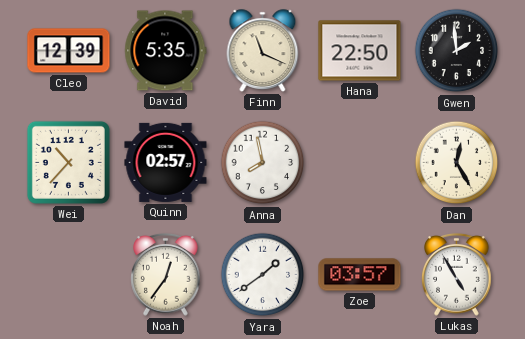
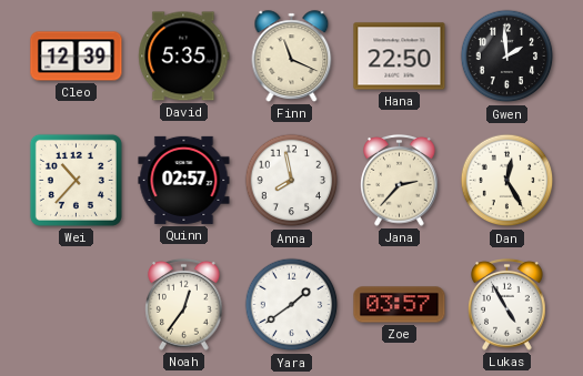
Jana: none -> 2:37
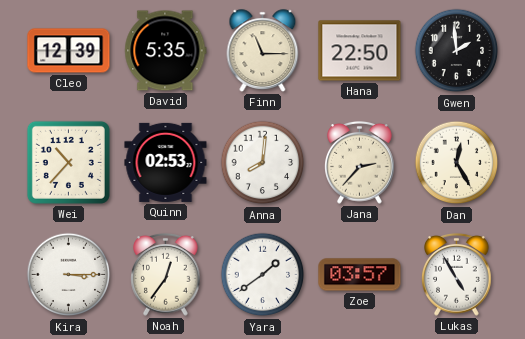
Finn: 11:19 -> 11:15
Quinn: 02:57 -> 02:53
Anna: 7:58 -> 8:01
Kira: none -> 3:15
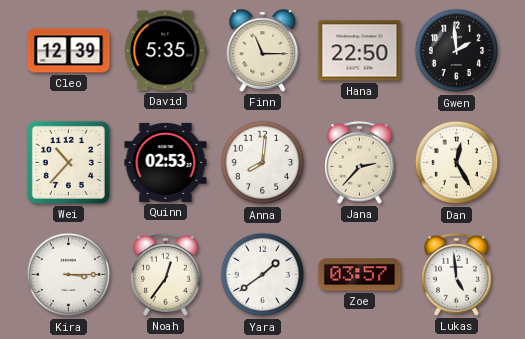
Lukas: 4:55 -> 4:59
